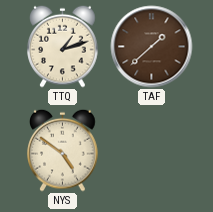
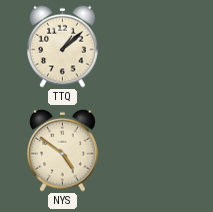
TTQ: 1:12 -> 1:08
TAF: 1:38 -> none
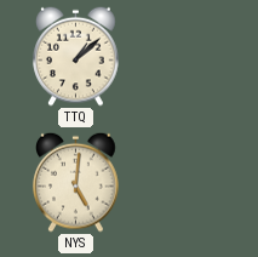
NYS: 4:51 -> 5:01
